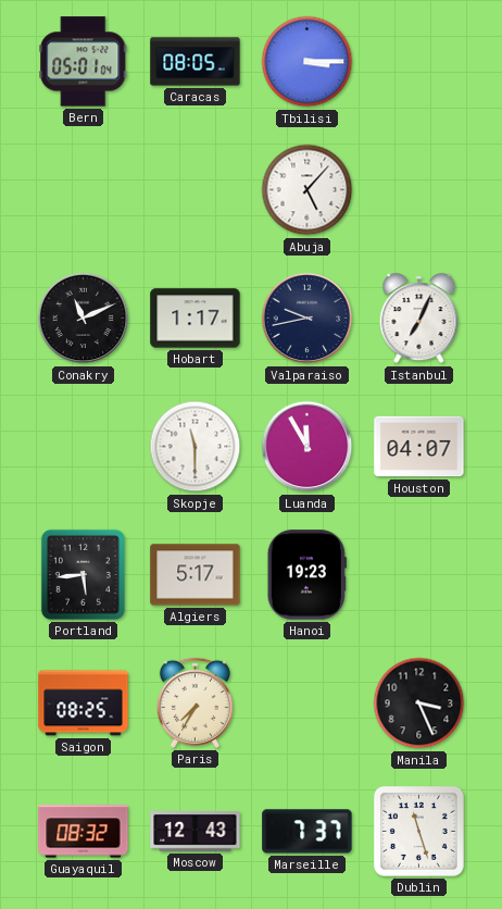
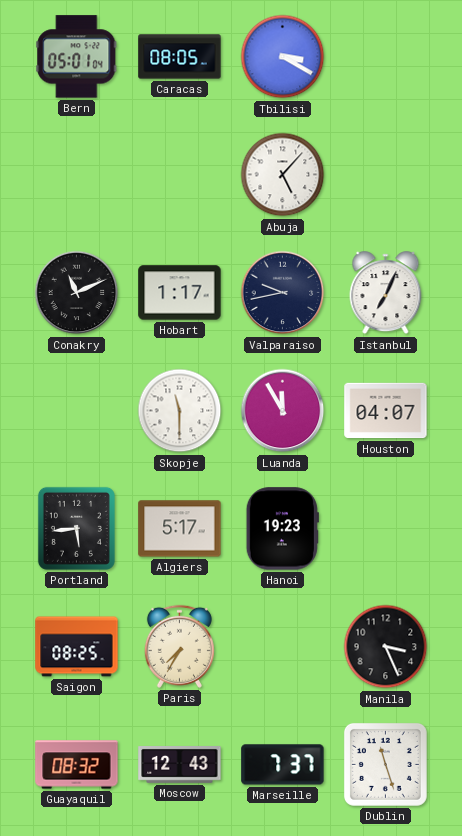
Tbilisi: 3:15 -> 3:20
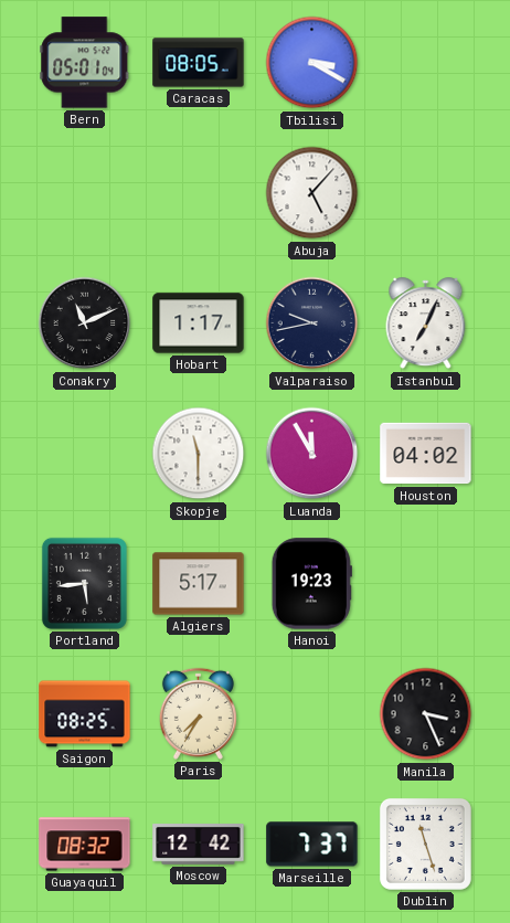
Houston: 04:07 -> 04:02
Moscow: 12:43 -> 12:42
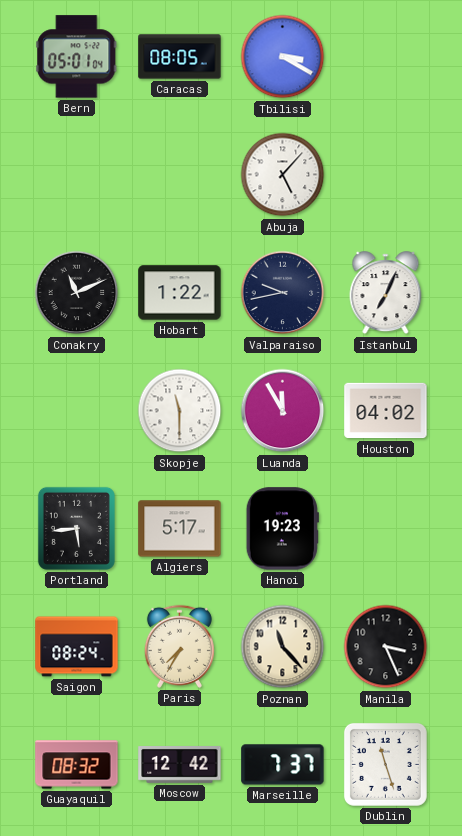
Hobart: 1:17 -> 1:22
Saigon: 08:25 -> 08:24
Poznan: none -> 11:23
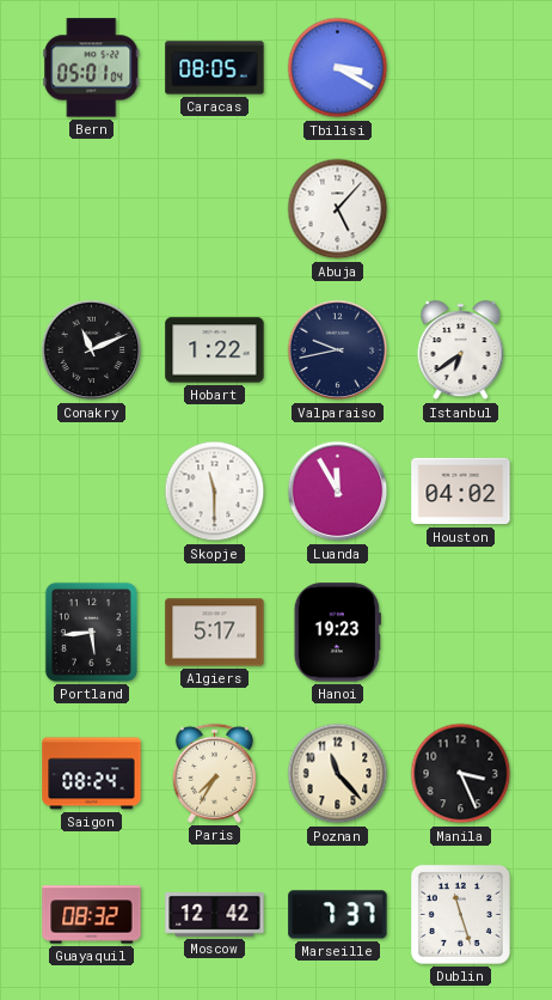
Istanbul: 7:04 -> 6:39
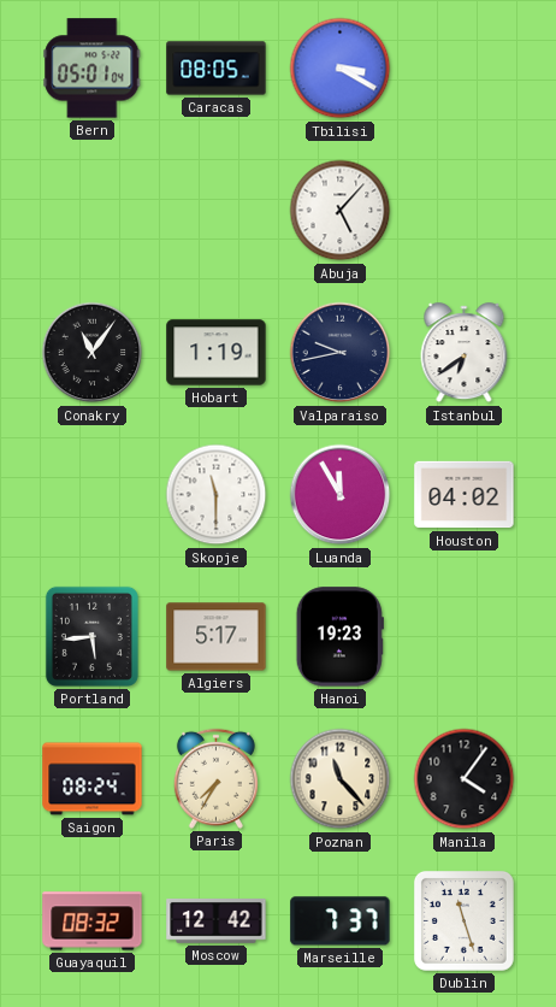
Conakry: 11:11 -> 11:06
Hobart: 1:22 -> 1:19
Manila: 3:26 -> 4:06
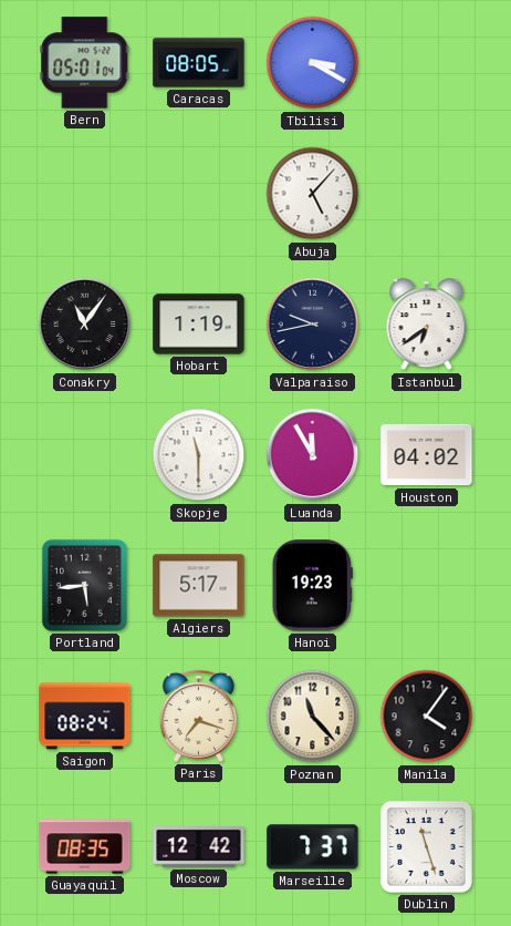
Paris: 7:35 -> 7:18
Guayaquil: 08:32 -> 08:35
